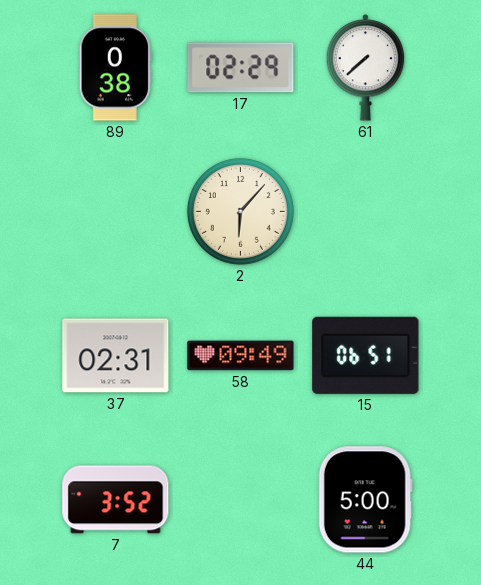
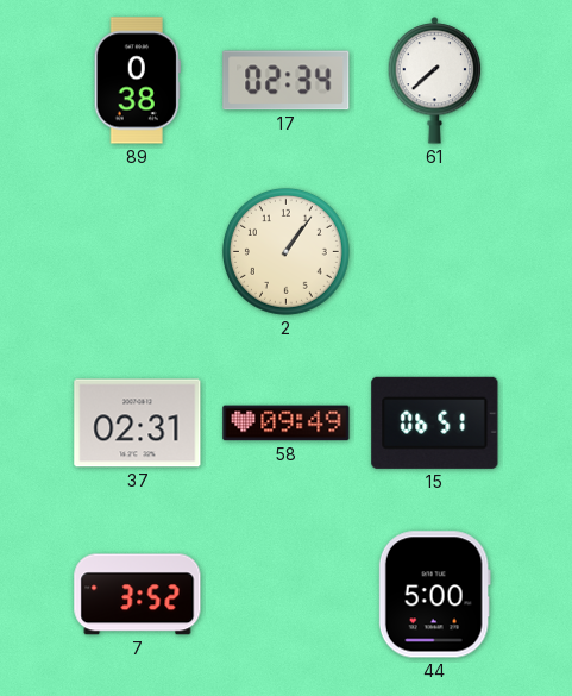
17: 02:29 -> 02:34
2: 6:07 -> 1:06
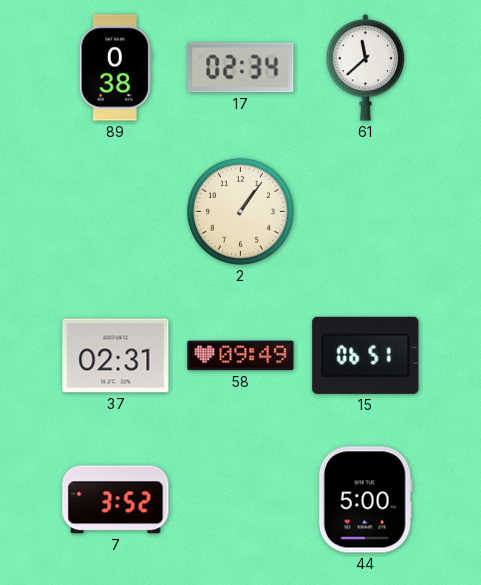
61: 7:38 -> 11:38
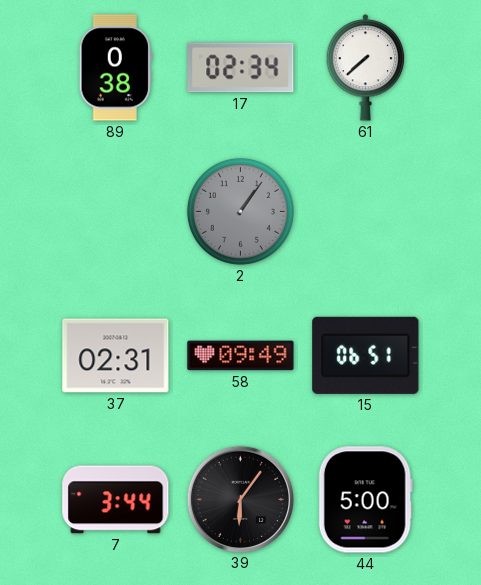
61: 11:38 -> 7:38
2 dial: cream -> grey
7: 3:52 -> 3:44
39: none -> 6:06
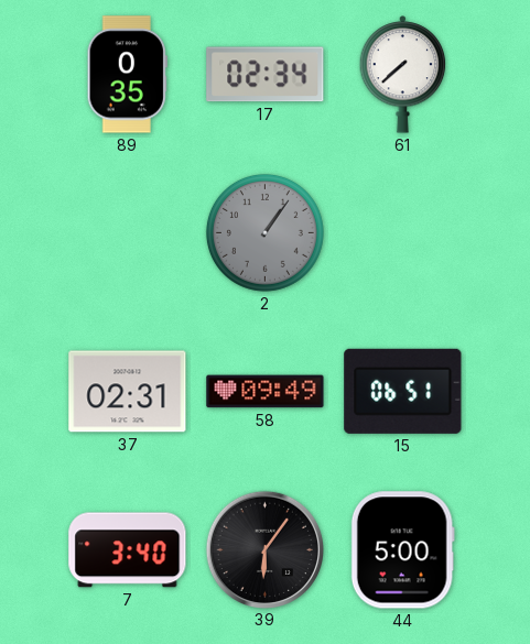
89: 0:38 -> 0:35
7: 3:44 -> 3:40
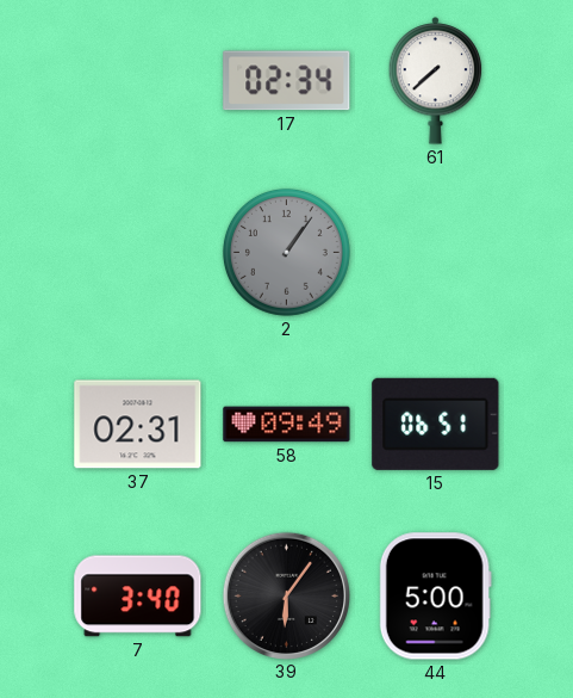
89: 0:35 -> none
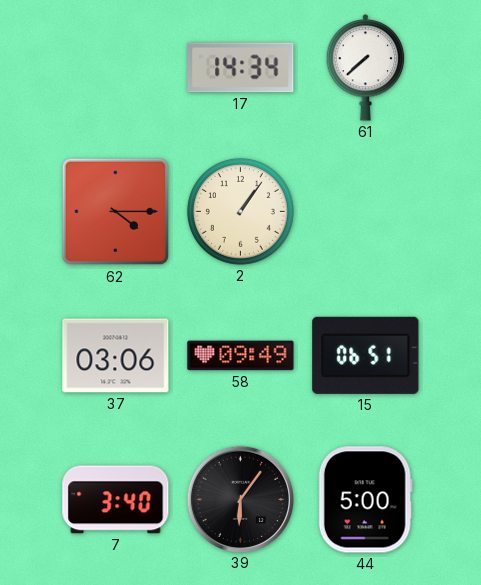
17: 02:34 -> 14:34
62: none -> 4:15
2 dial: grey -> cream
37: 02:31 -> 03:06
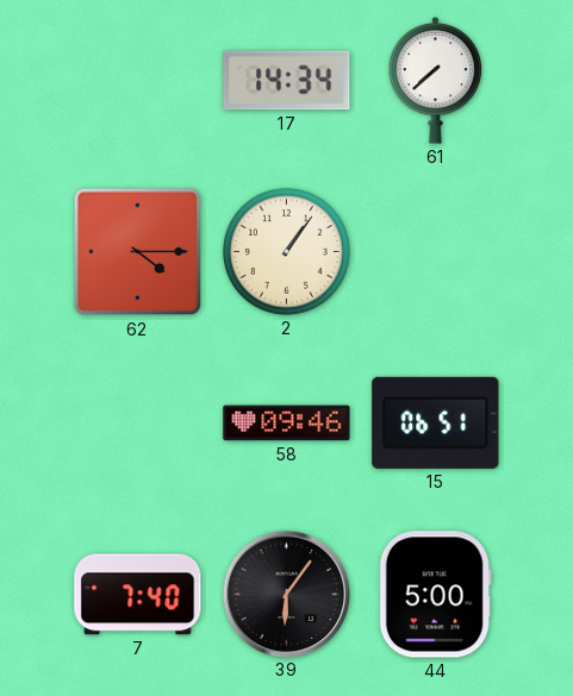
37: 03:06 -> none
58: 09:49 -> 09:46
7: 3:40 -> 7:40
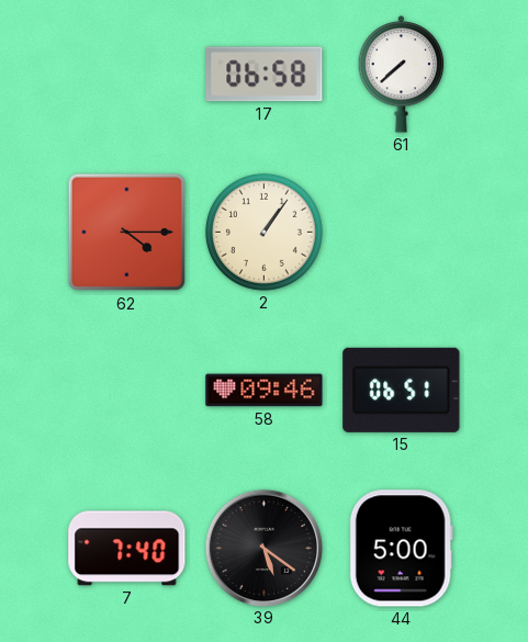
17: 14:34 -> 06:58
39: 6:06 -> 5:21
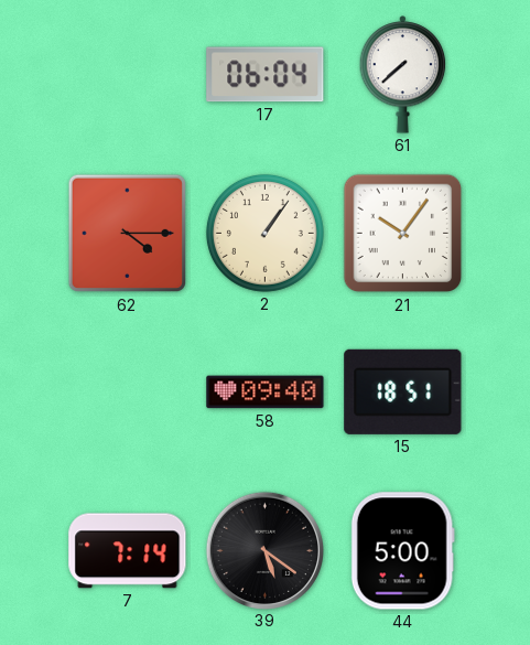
17: 06:58 -> 06:04
21: none -> 10:06
58: 09:46 -> 09:40
15: 06:51 -> 18:51
7: 7:40 -> 7:14
